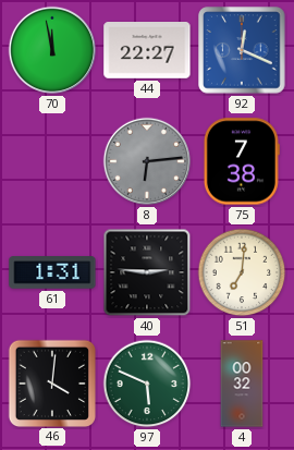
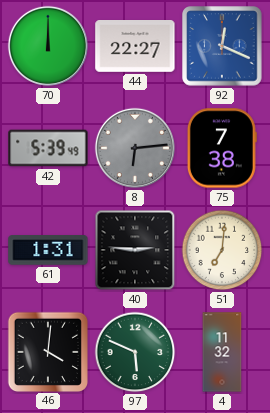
70: 11:58 -> 12:00
42: none -> 5:39
4: 00:32 -> 11:32
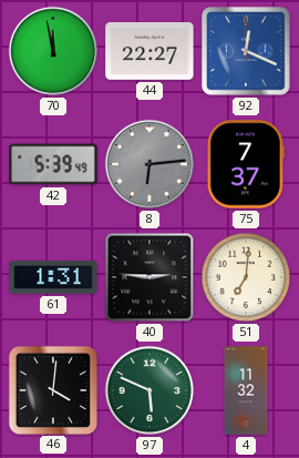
70: 12:00 -> 11:58
75: 7:38 -> 7:37
